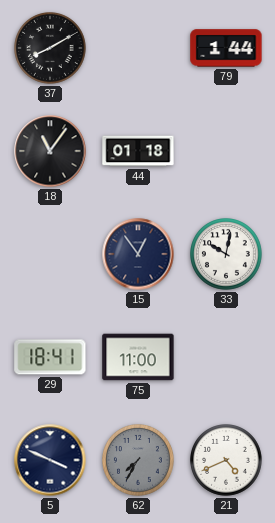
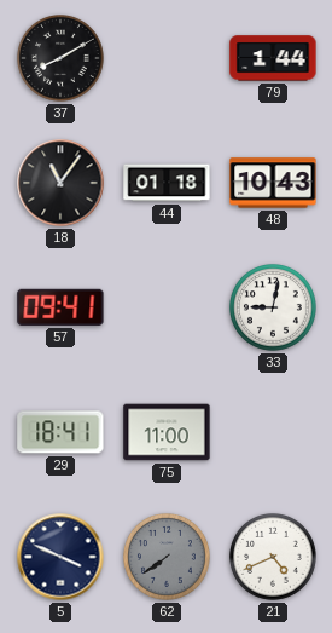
48: none -> 10:43
57: none -> 09:41
15: 12:54 -> none
33: 10:02 -> 9:02
62: 7:35 -> 7:39
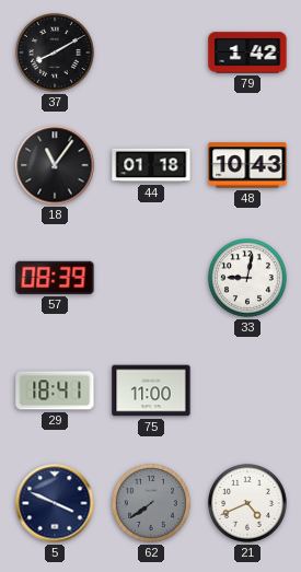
79: 1:44 -> 1:42
57: 09:41 -> 08:39
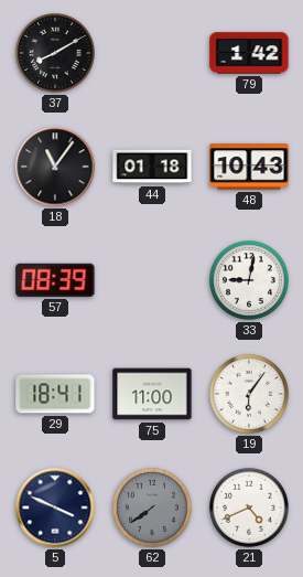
19: none -> 6:06
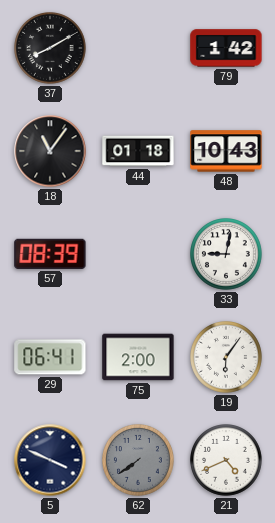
29: 18:41 -> 06:41
75: 11:00 -> 2:00
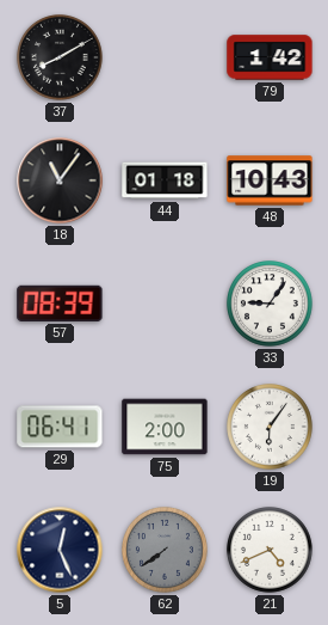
33: 9:02 -> 9:06
5: 3:49 -> 12:26
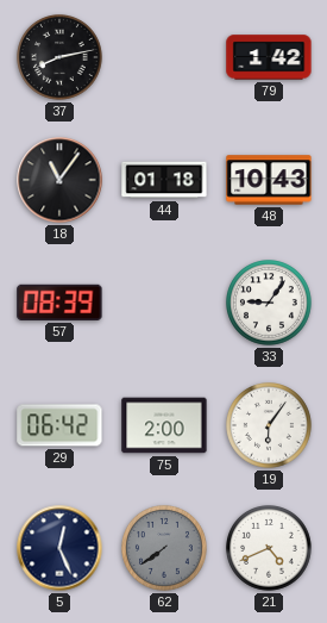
37: 8:10 -> 8:13
29: 06:41 -> 06:42
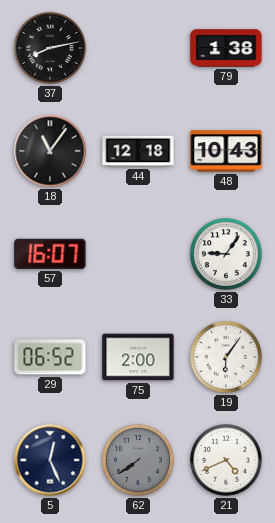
79: 1:42 -> 1:38
44: 01:18 -> 12:18
57: 08:39 -> 16:07
29: 06:42 -> 06:52
